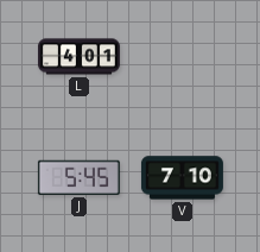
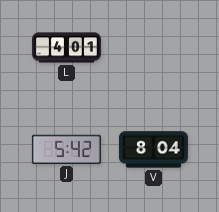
J: 5:45 -> 5:42
V: 7:10 -> 8:04
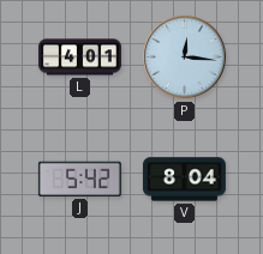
P: none -> 12:16
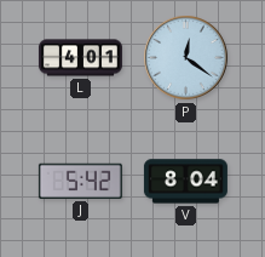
P: 12:16 -> 12:21
